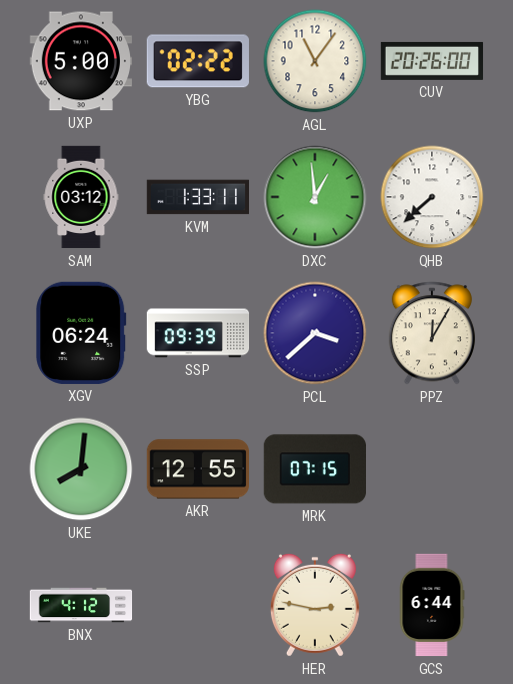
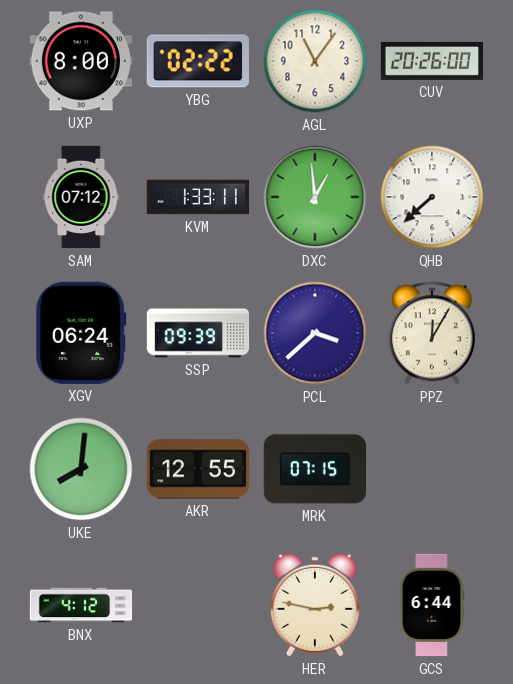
UXP: 5:00 -> 8:00
SAM: 03:12 -> 07:12
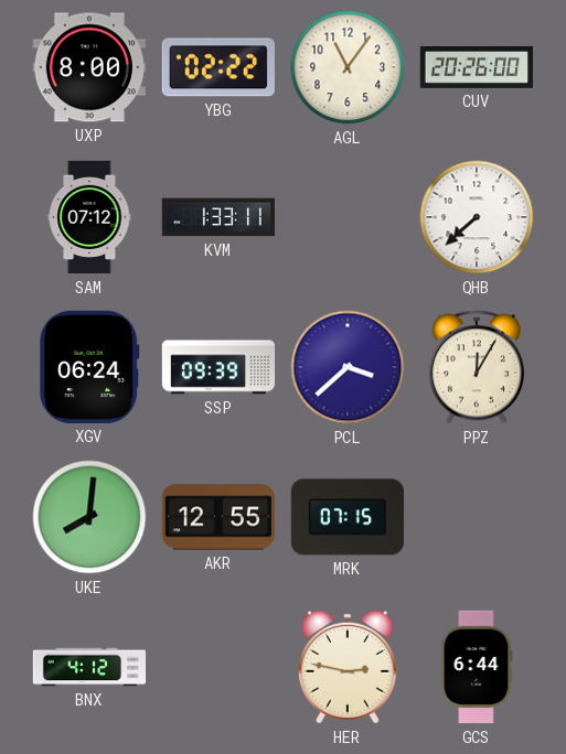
DXC: 12:59 -> none
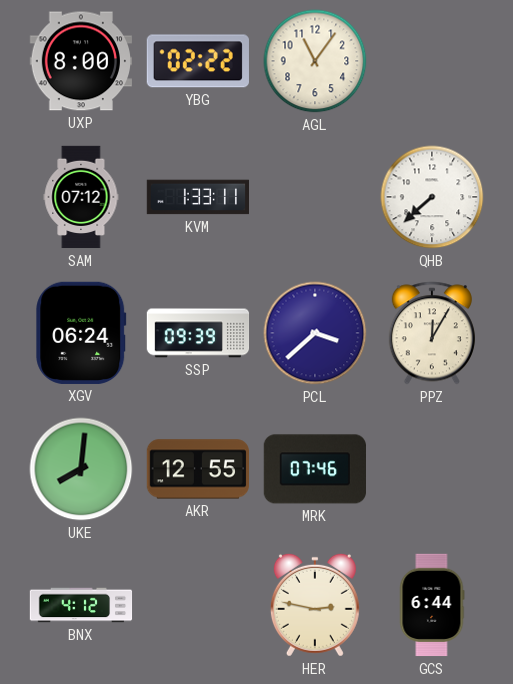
CUV: 20:26 -> none
MRK: 07:15 -> 07:46
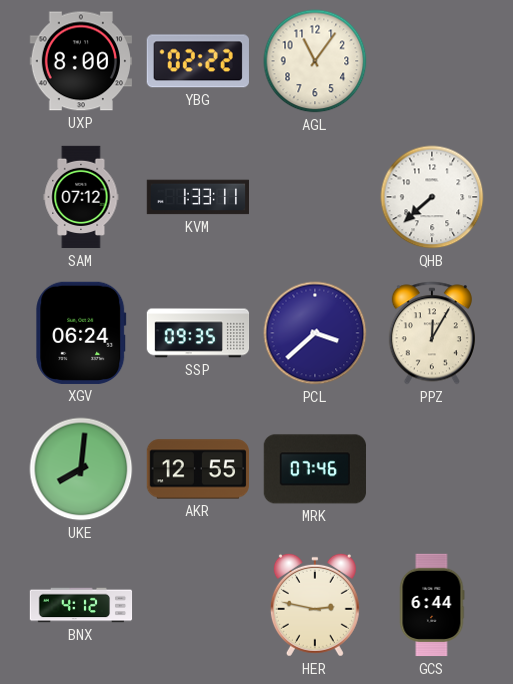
SSP: 09:39 -> 09:35
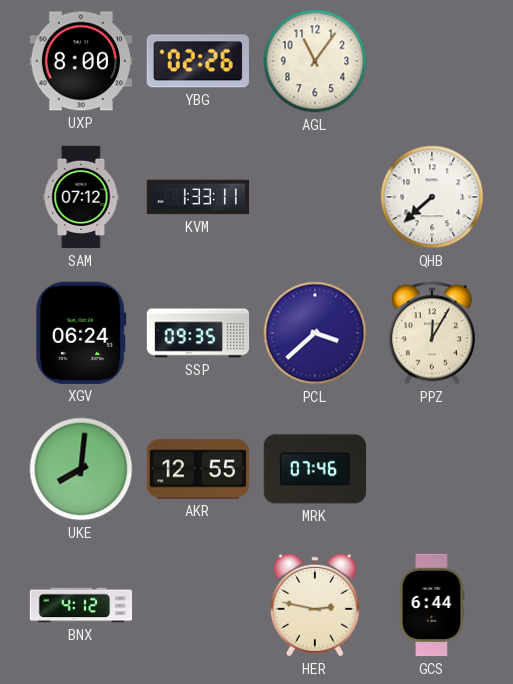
YBG: 02:22 -> 02:26
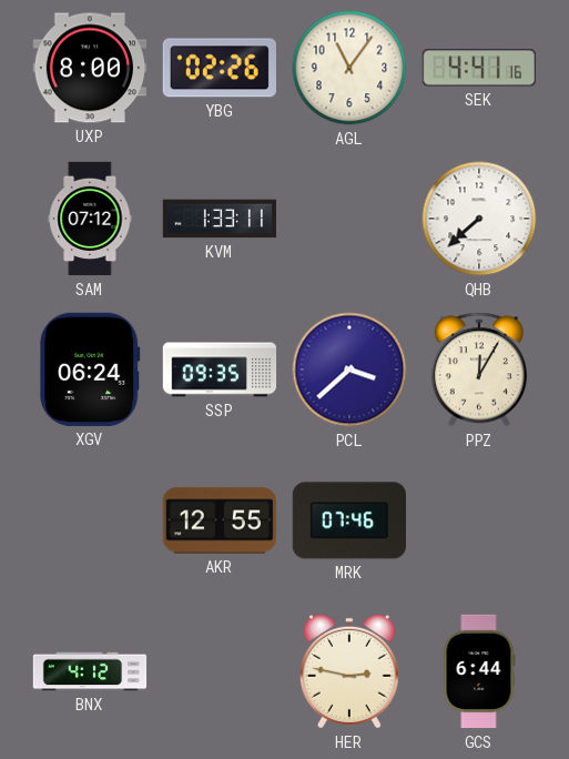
SEK: none -> 4:41
UKE: 8:01 -> none
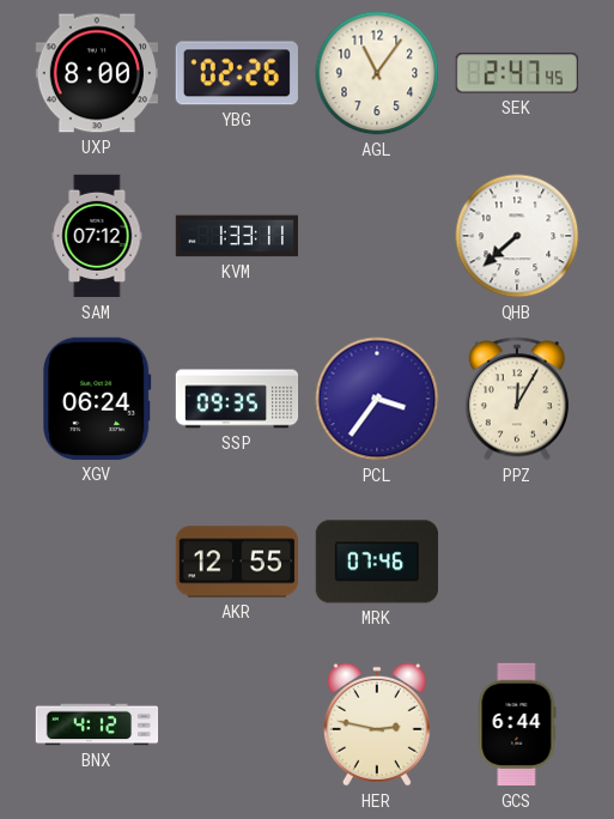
SEK: 4:41 -> 2:47
PCL: 3:38 -> 3:36
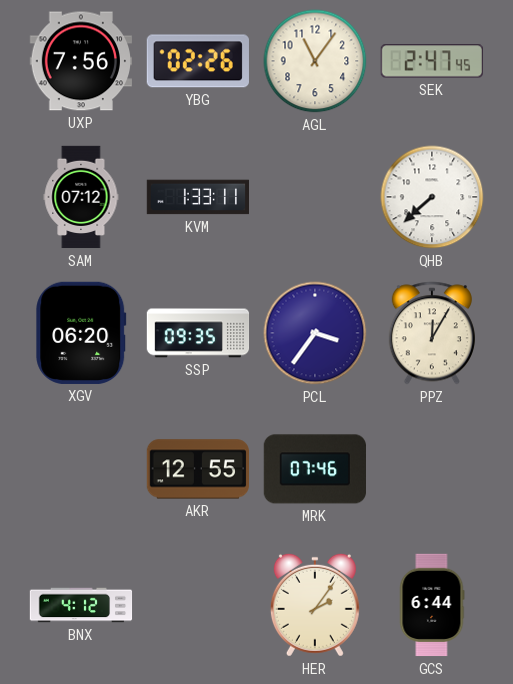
UXP: 8:00 -> 7:56
XGV: 06:24 -> 06:20
HER: 2:47 -> 2:06
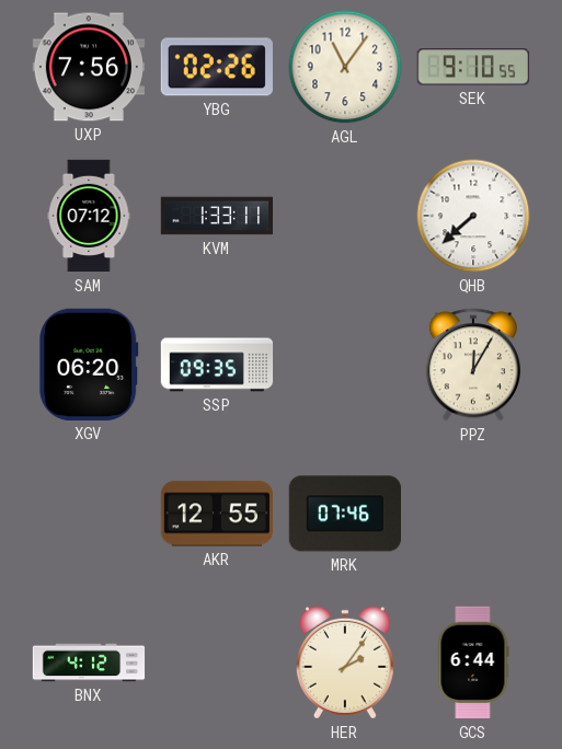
SEK: 2:47 -> 9:10
PCL: 3:36 -> none
